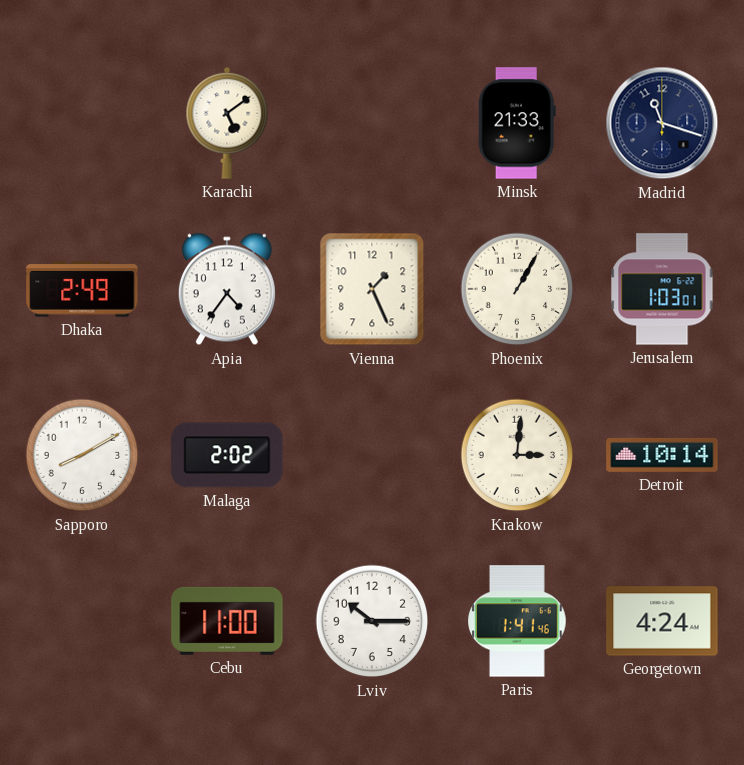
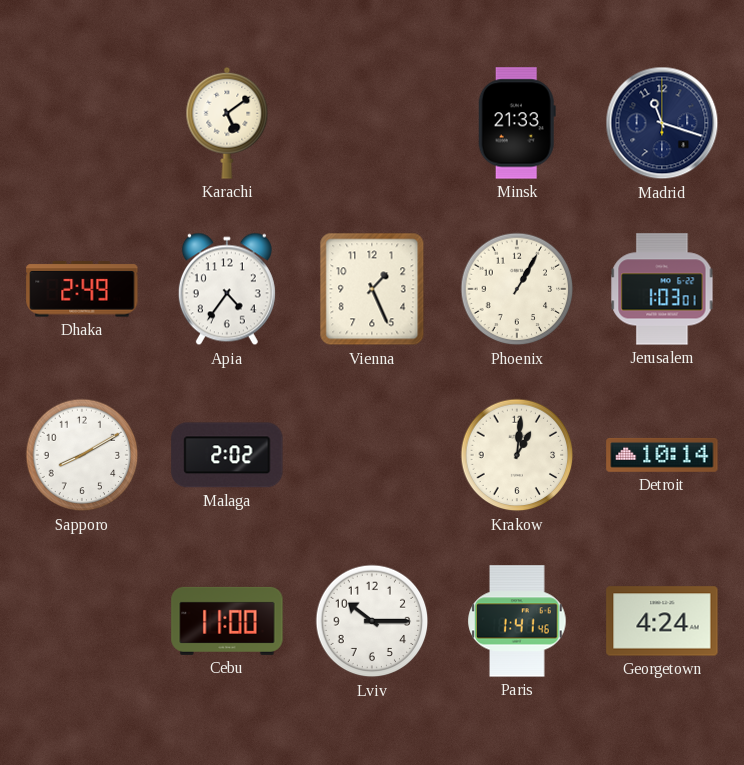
Krakow: 3:01 -> 1:01
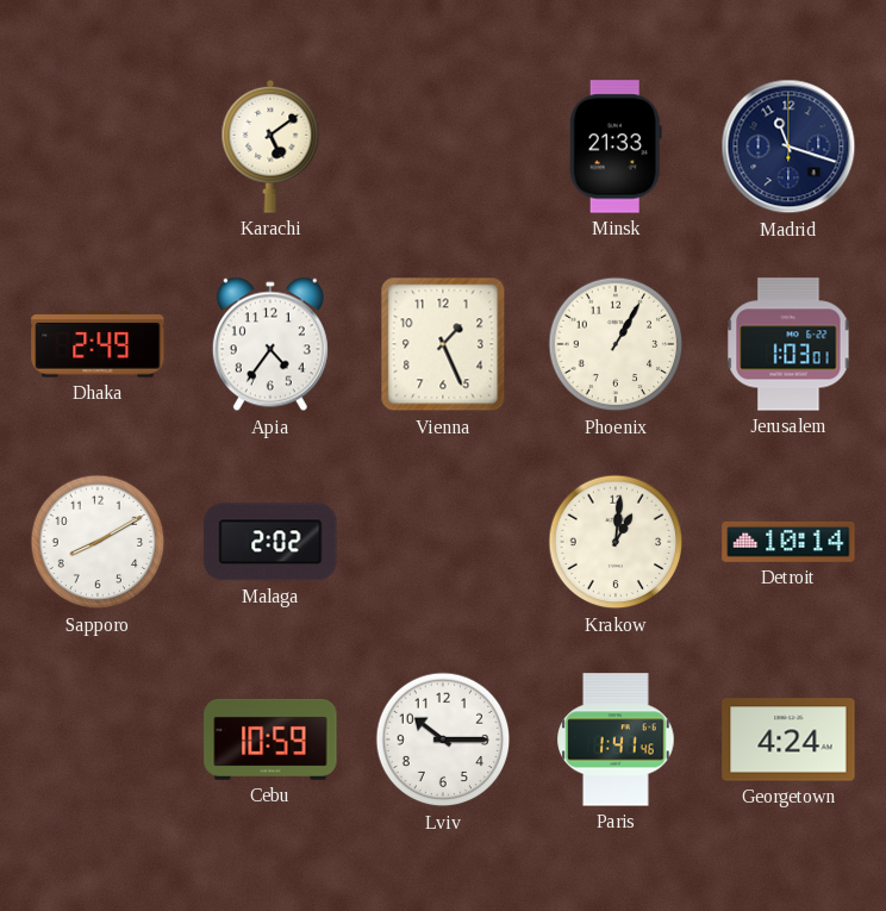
Cebu: 11:00 -> 10:59
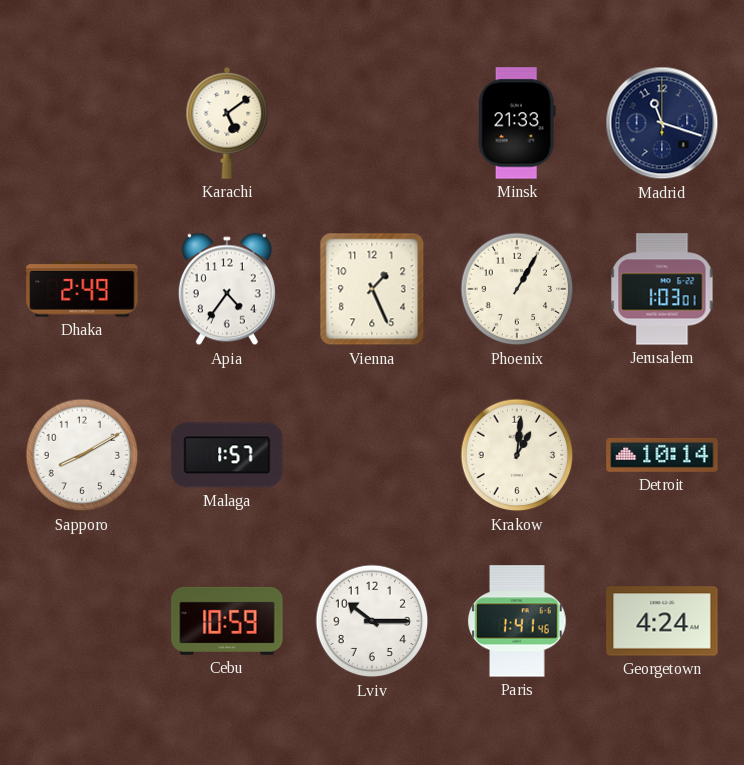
Malaga: 2:02 -> 1:57
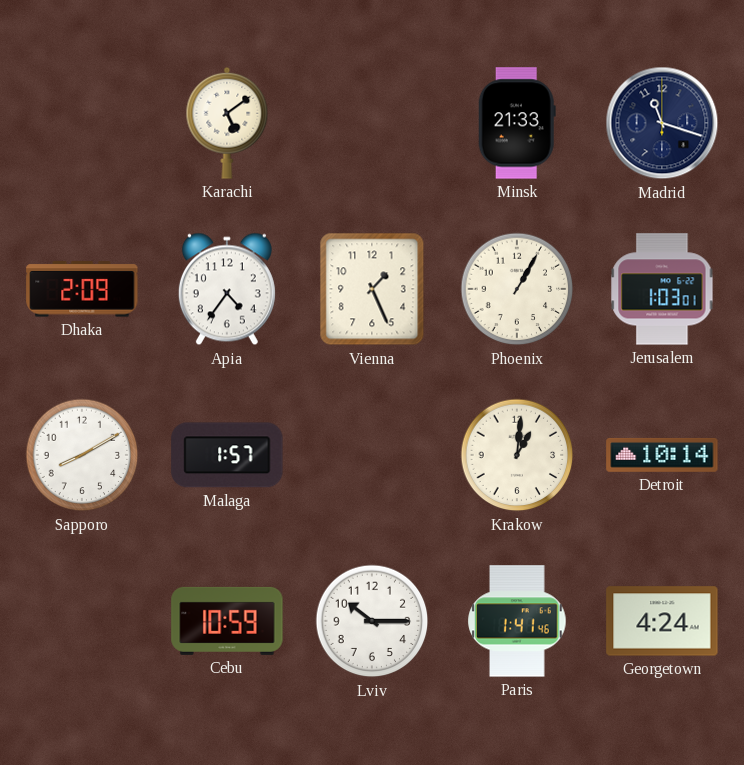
Dhaka: 2:49 -> 2:09
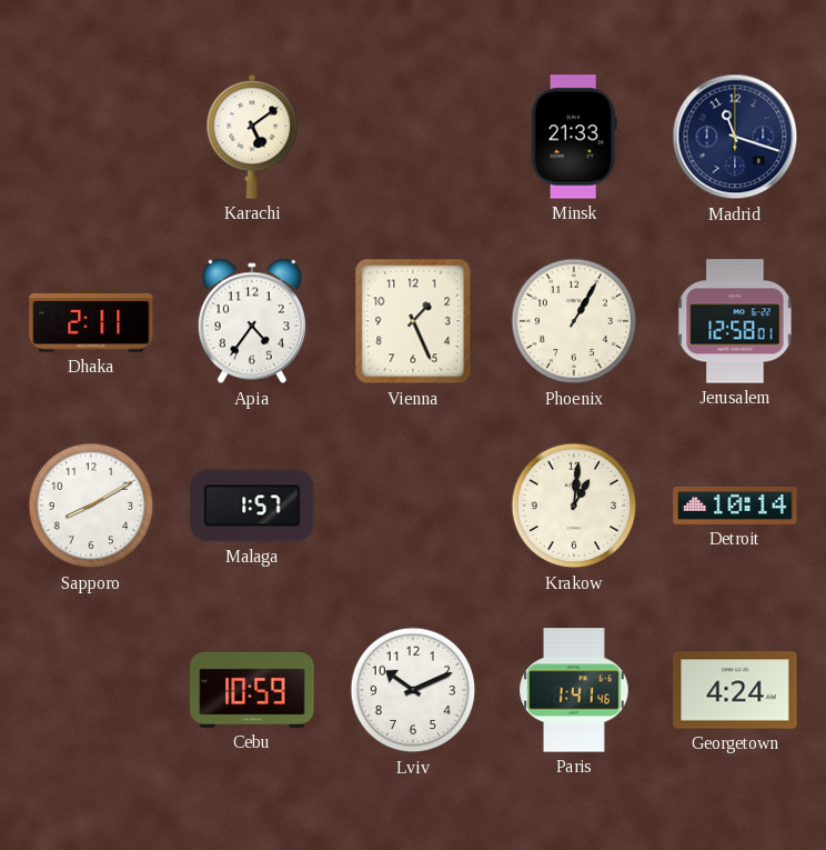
Dhaka: 2:09 -> 2:11
Jerusalem: 1:03 -> 12:58
Lviv: 10:15 -> 10:11
